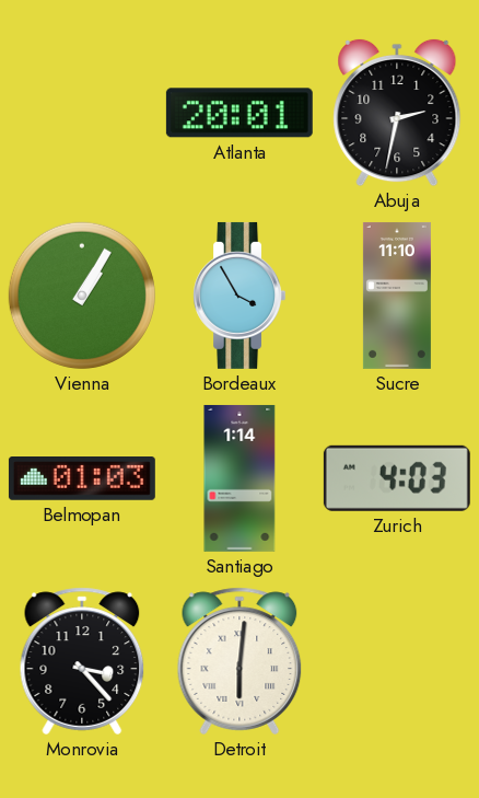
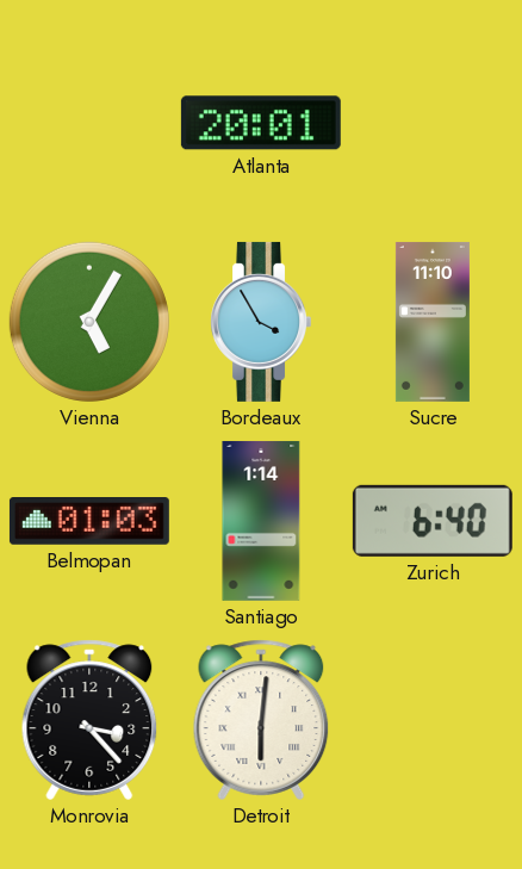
Abuja: 2:32 -> none
Vienna: 1:05 -> 5:05
Zurich: 4:03 -> 6:40
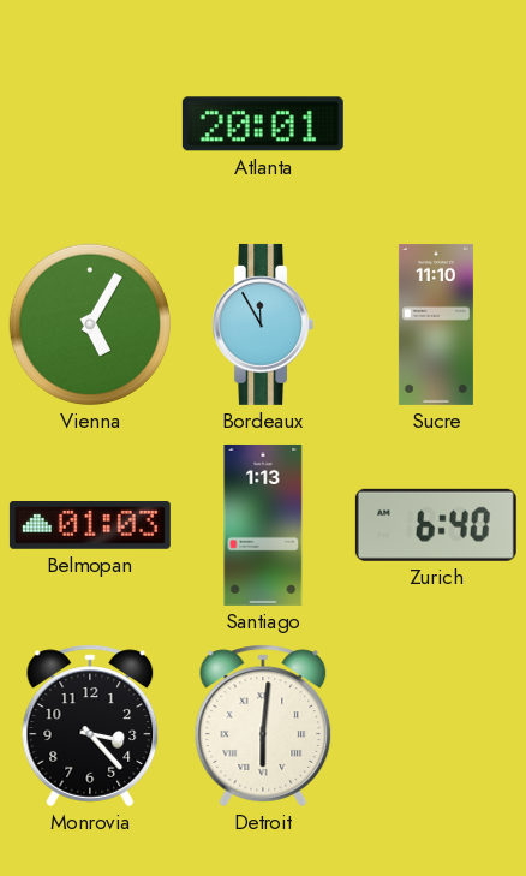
Bordeaux: 3:55 -> 11:55
Santiago: 1:14 -> 1:13
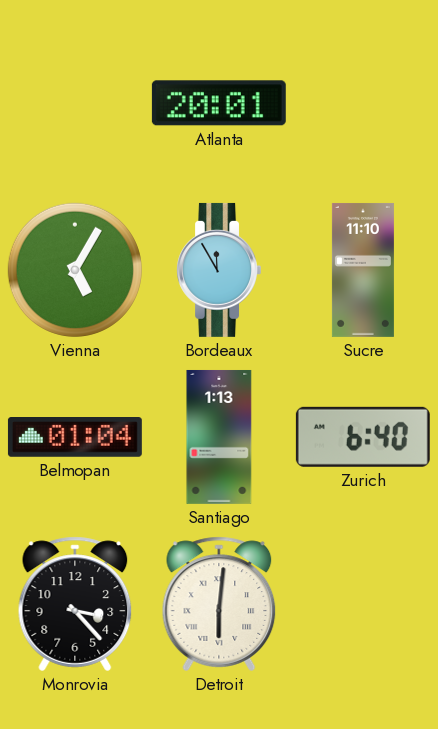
Belmopan: 01:03 -> 01:04
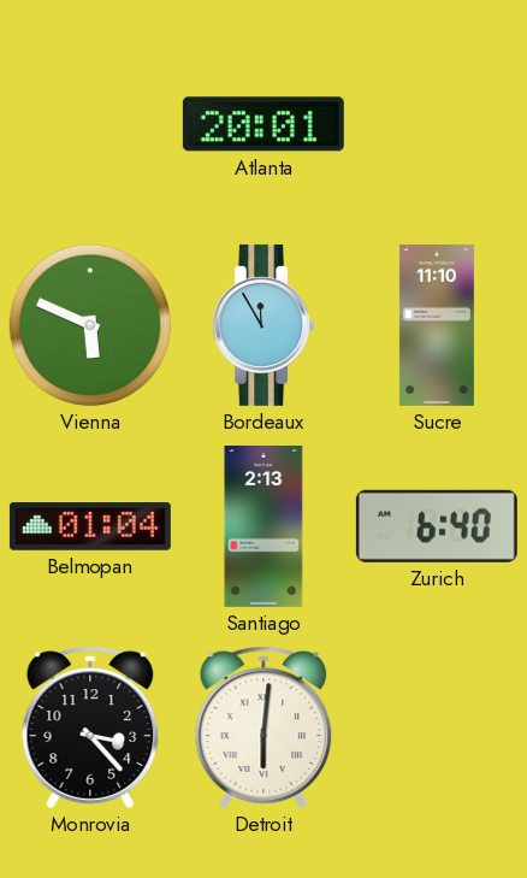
Vienna: 5:05 -> 5:49
Santiago: 1:13 -> 2:13
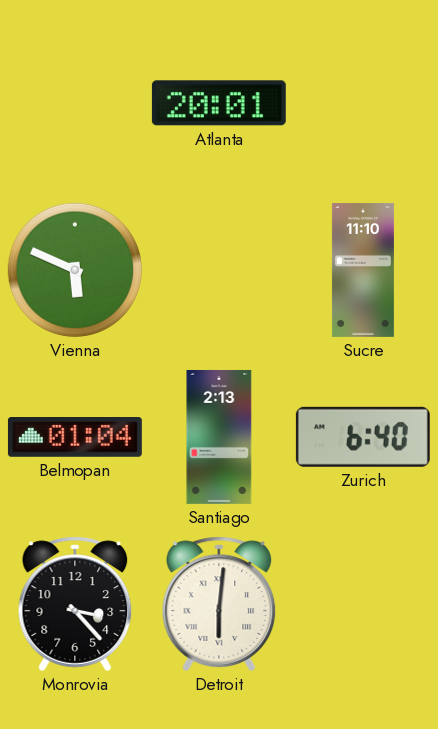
Bordeaux: 11:55 -> none
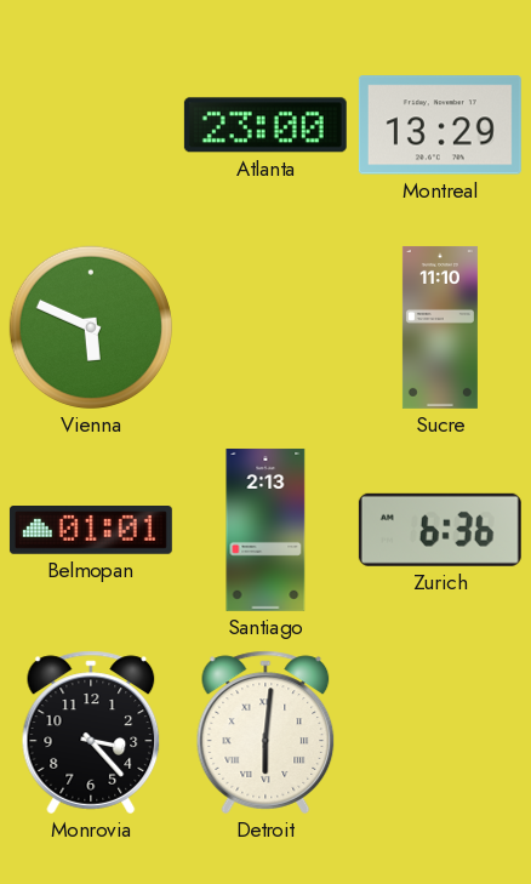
Atlanta: 20:01 -> 23:00
Montreal: none -> 13:29
Belmopan: 01:04 -> 01:01
Zurich: 6:40 -> 6:36
